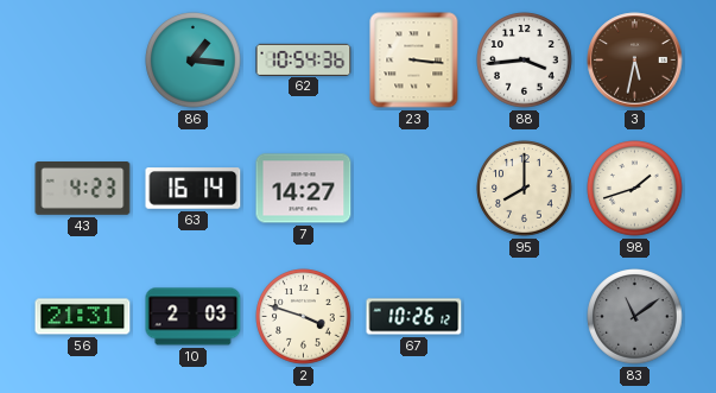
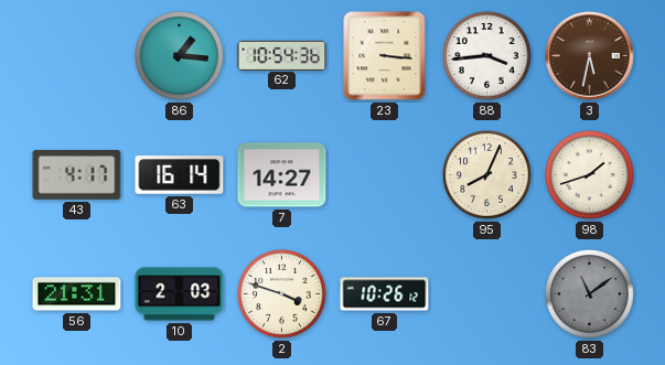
43: 4:23 -> 4:17
95: 8:00 -> 8:04
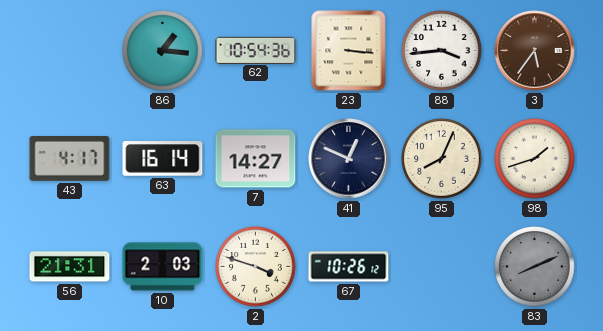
3: 5:32 -> 5:36
41: none -> 12:49
83: 11:09 -> 8:11
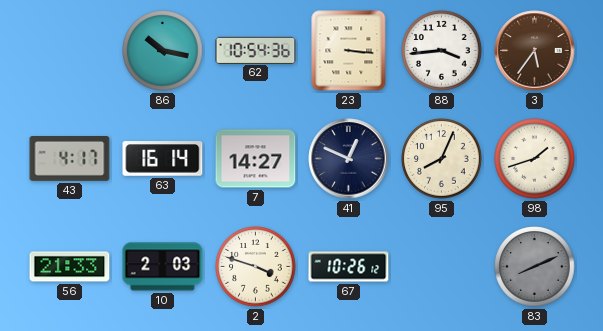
86: 1:16 -> 10:17
56: 21:31 -> 21:33
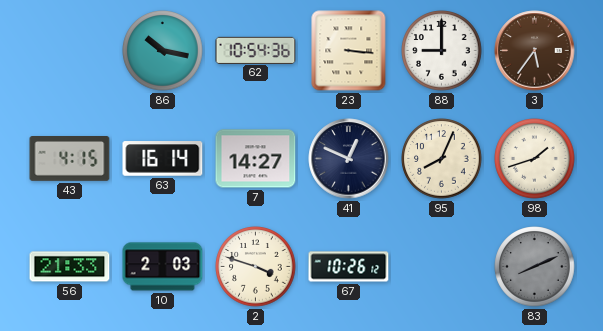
88: 3:44 -> 9:00
43: 4:17 -> 4:15
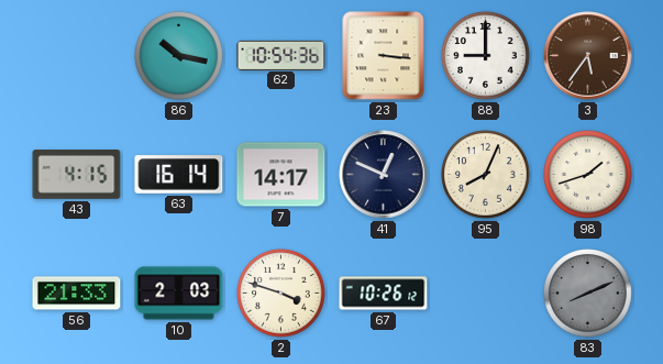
7: 14:27 -> 14:17
